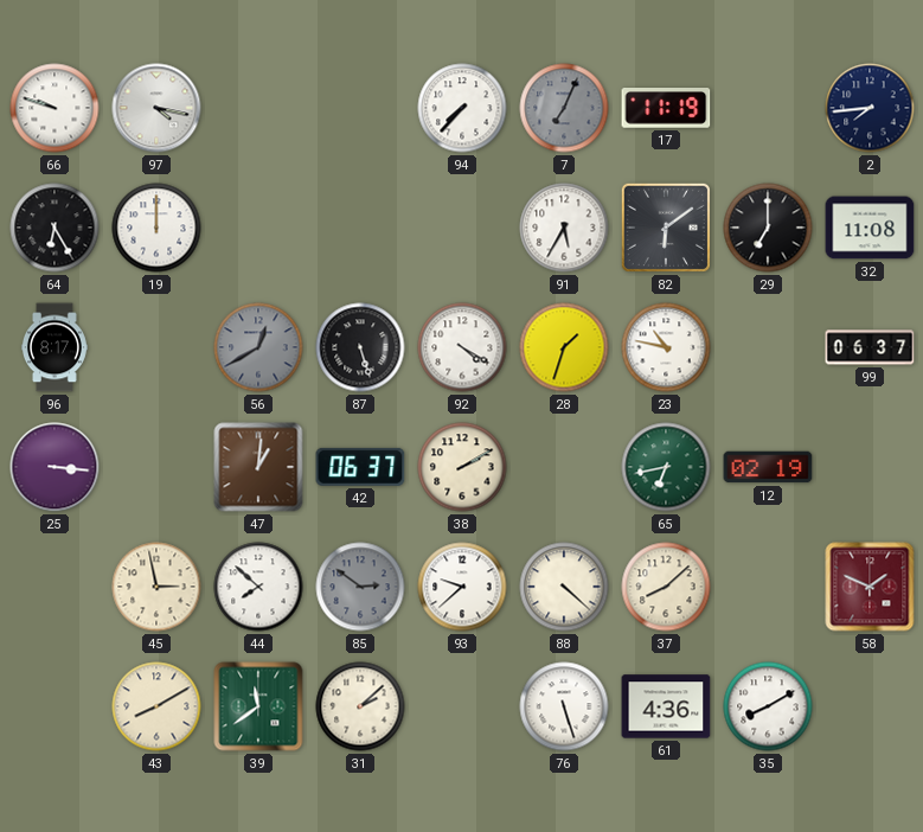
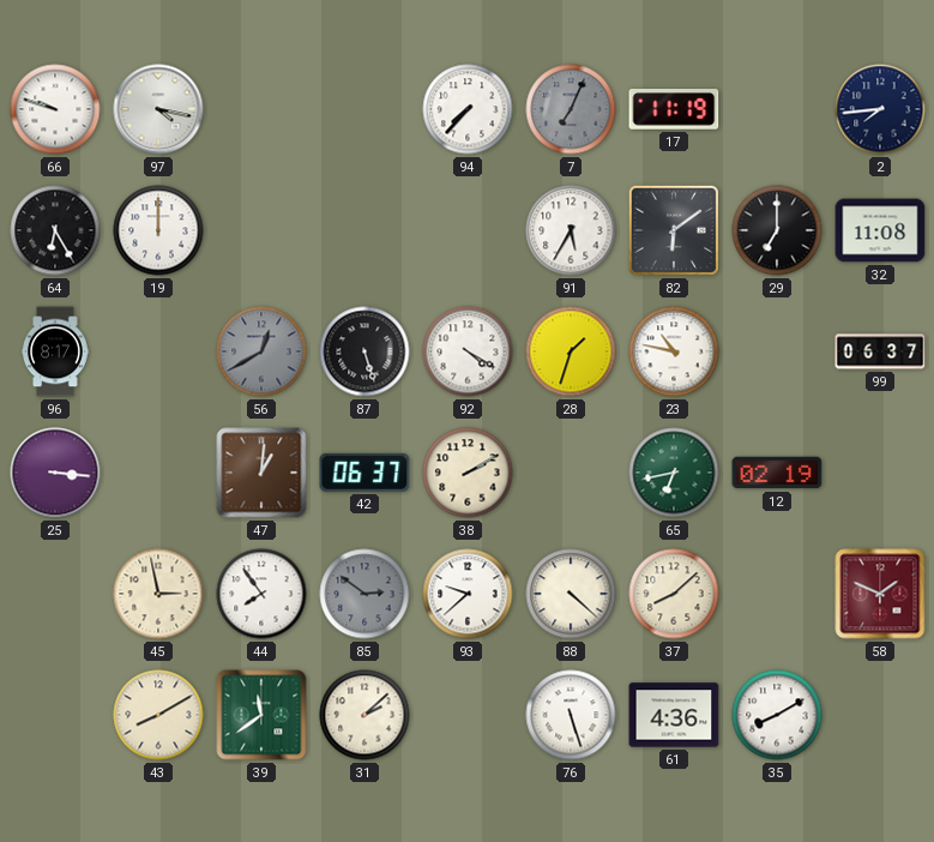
44: 7:52 -> 7:54
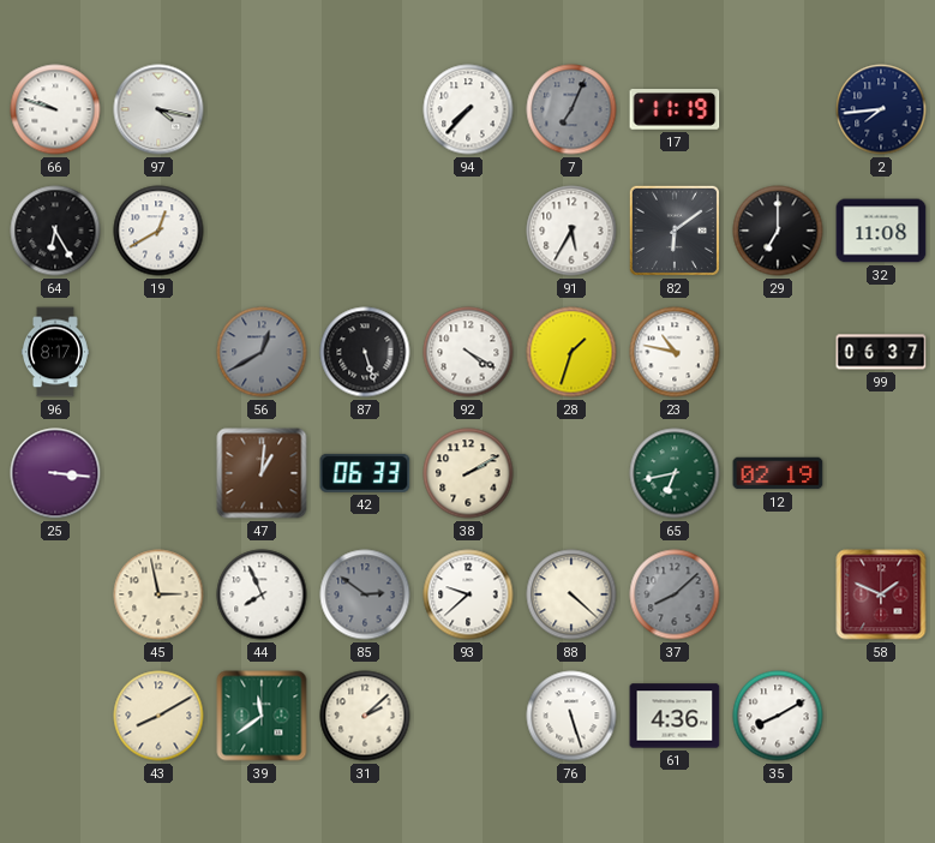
19: 12:00 -> 12:40
42: 06:37 -> 06:33
44: 7:54 -> 7:56
37 dial: cream -> grey
